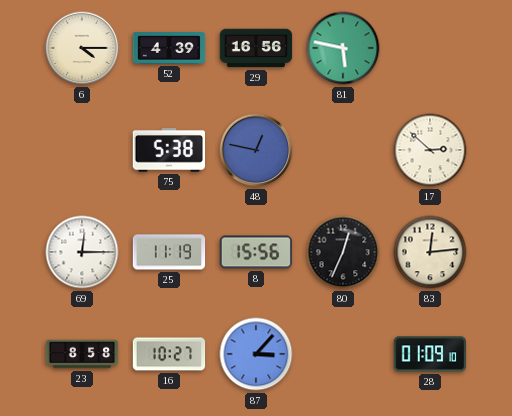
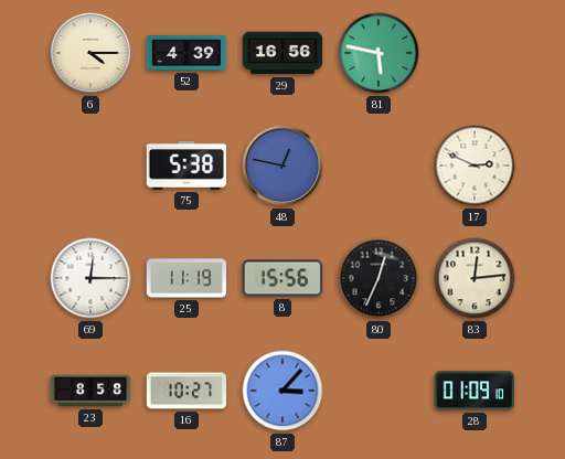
17: 2:52 -> 2:49
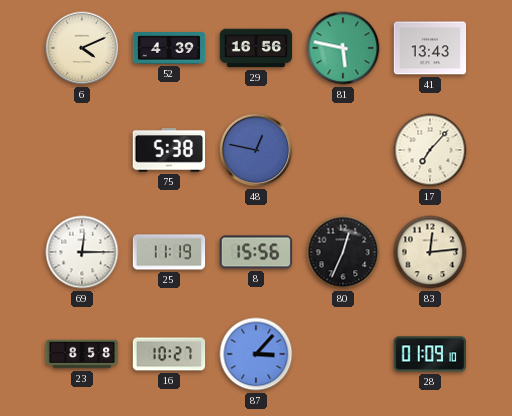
6: 4:15 -> 4:11
41: none -> 13:43
17: 2:49 -> 7:07
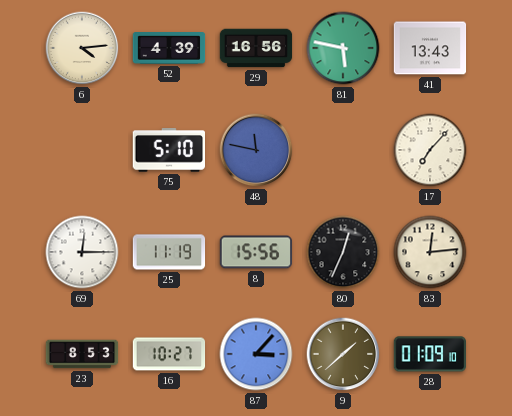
6: 4:11 -> 4:14
75: 5:38 -> 5:10
48: 12:47 -> 11:47
23: 8:58 -> 8:53
9: none -> 1:38
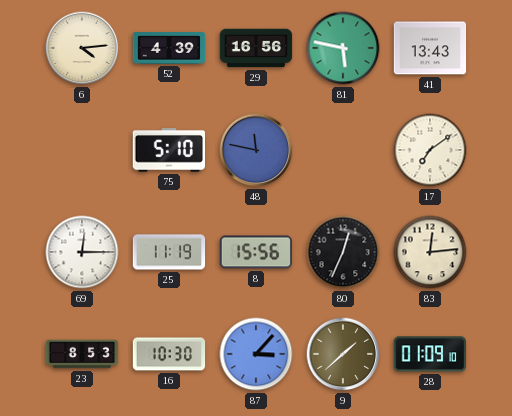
17: 7:07 -> 7:09
16: 10:27 -> 10:30
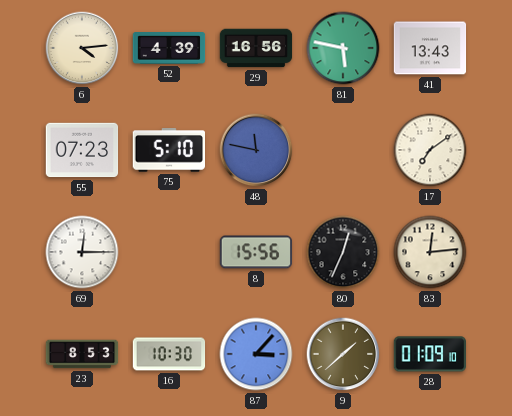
55: none -> 07:23
25: 11:19 -> none
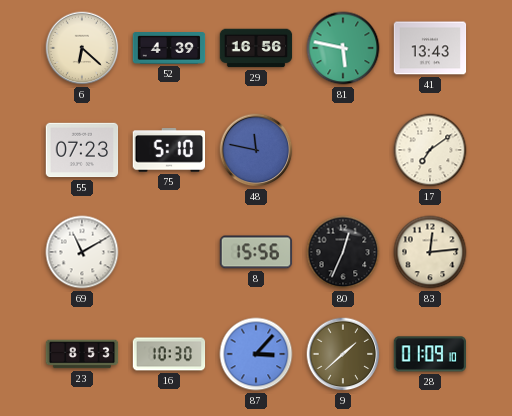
6: 4:14 -> 6:22
69: 12:15 -> 11:10
